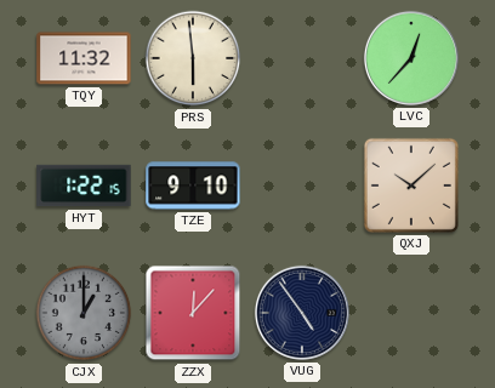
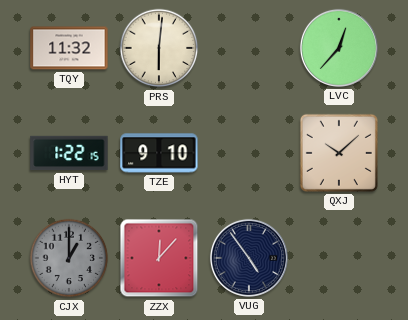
PRS: 5:59 -> 6:01
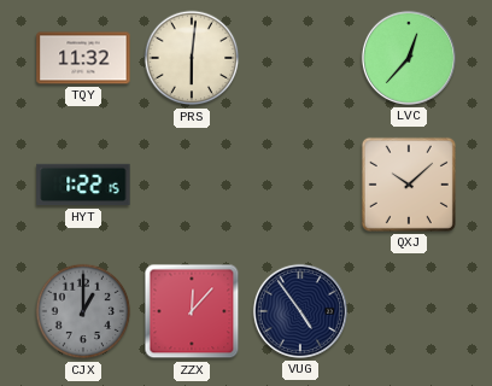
TZE: 9:10 -> none
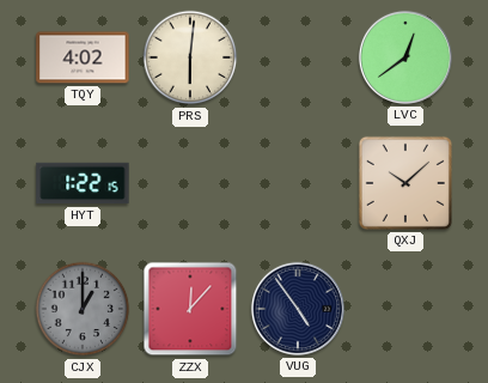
TQY: 11:32 -> 4:02
LVC: 12:37 -> 12:39
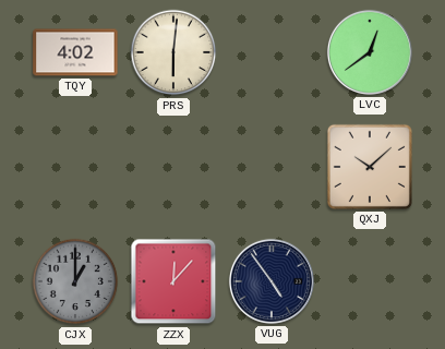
HYT: 1:22 -> none
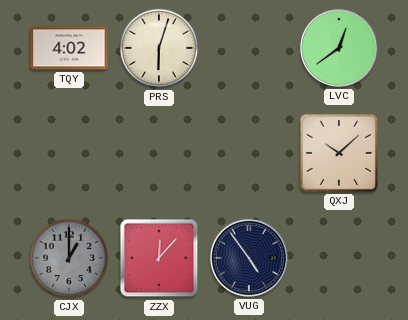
PRS: 6:01 -> 6:03
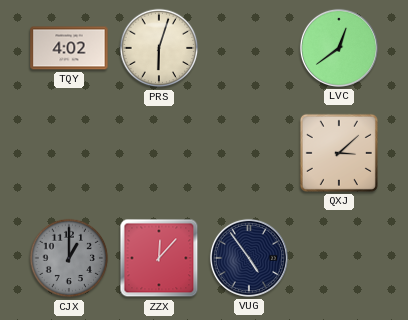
QXJ: 10:08 -> 3:08
